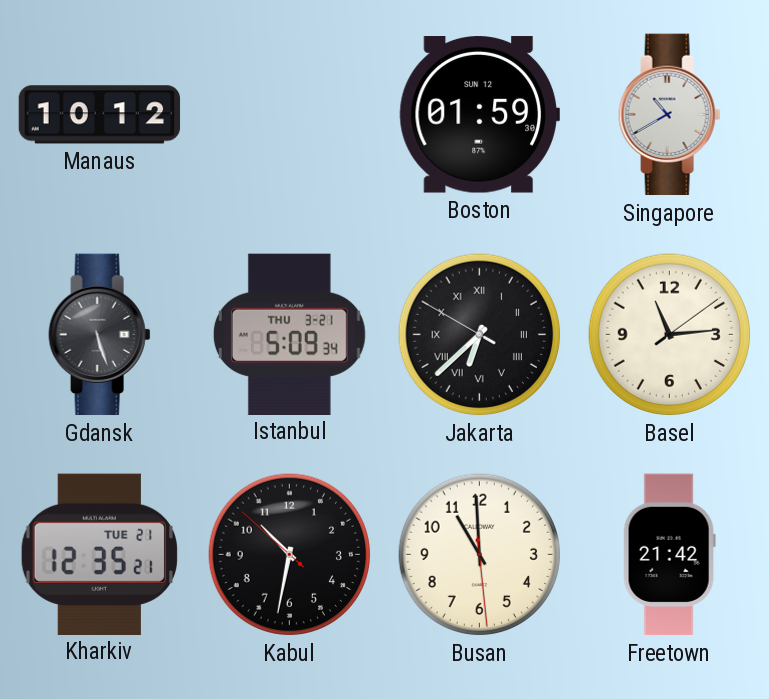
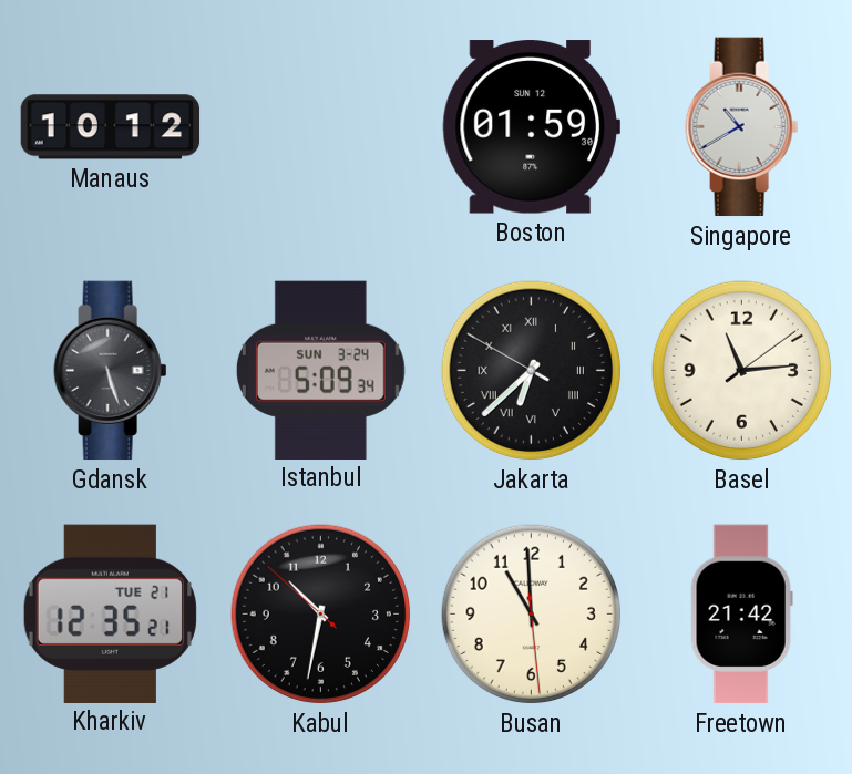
Istanbul date: THU 3-21 -> SUN 3-24
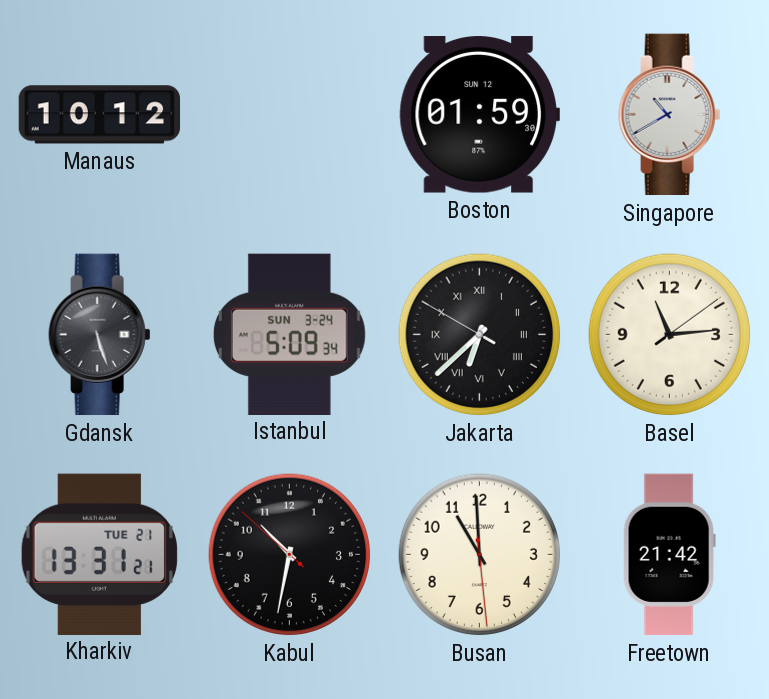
Kharkiv: 12:35 -> 13:31
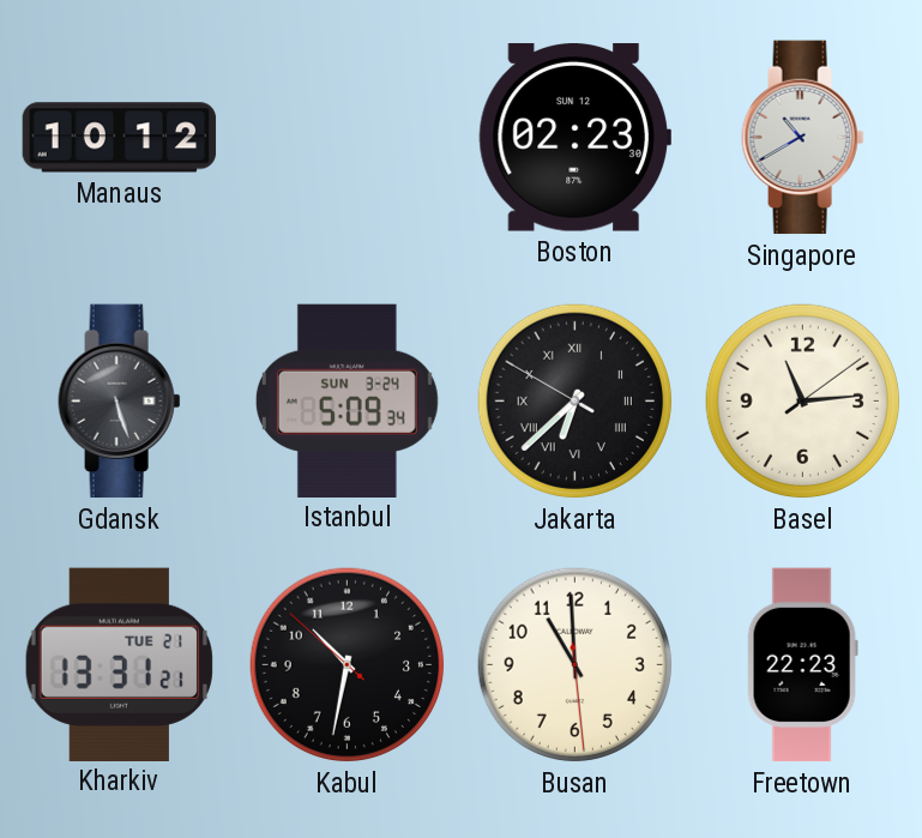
Boston: 01:59 -> 02:23
Freetown: 21:42 -> 22:23
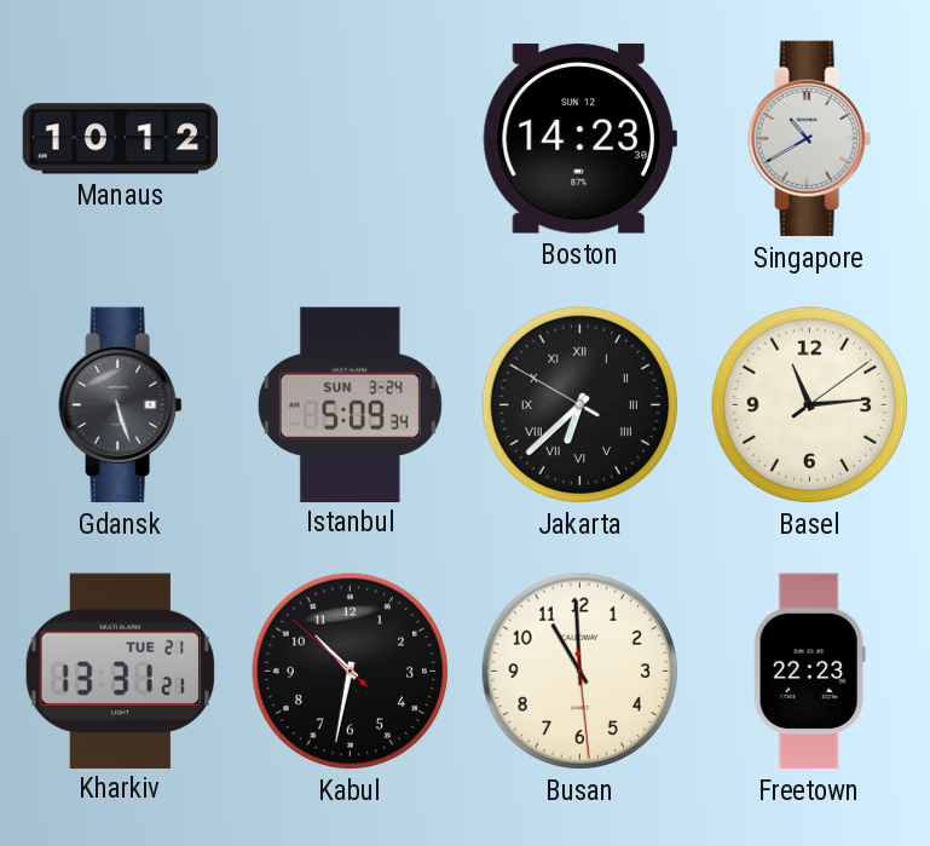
Boston: 02:23 -> 14:23
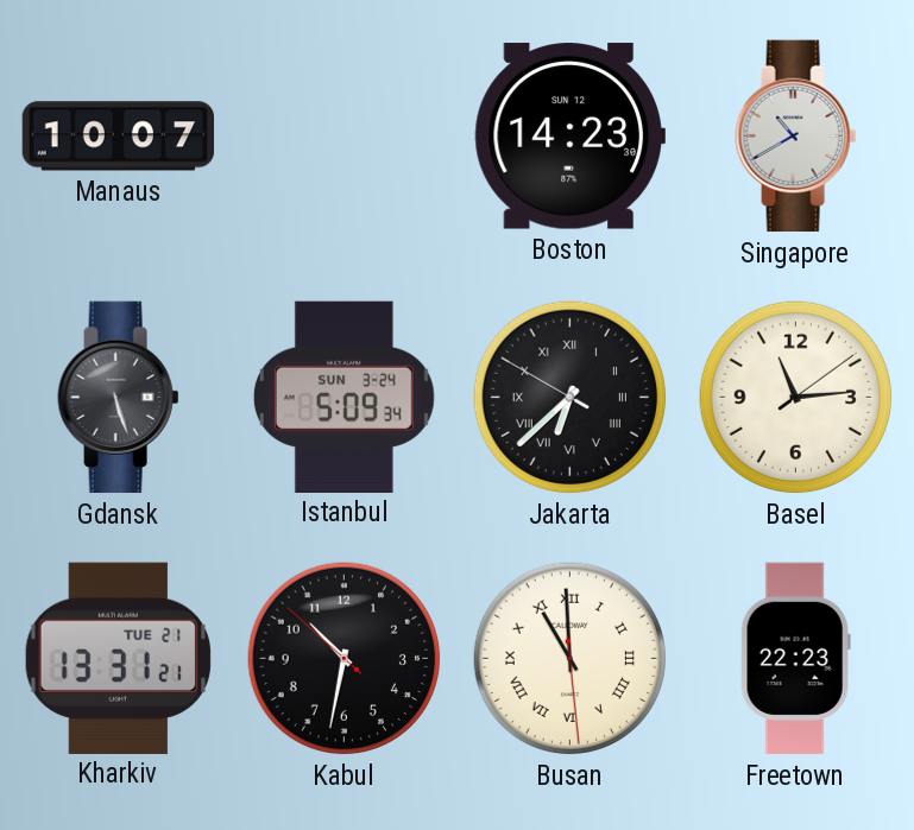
Manaus: 10:12 -> 10:07
Busan numerals: Arabic -> Roman
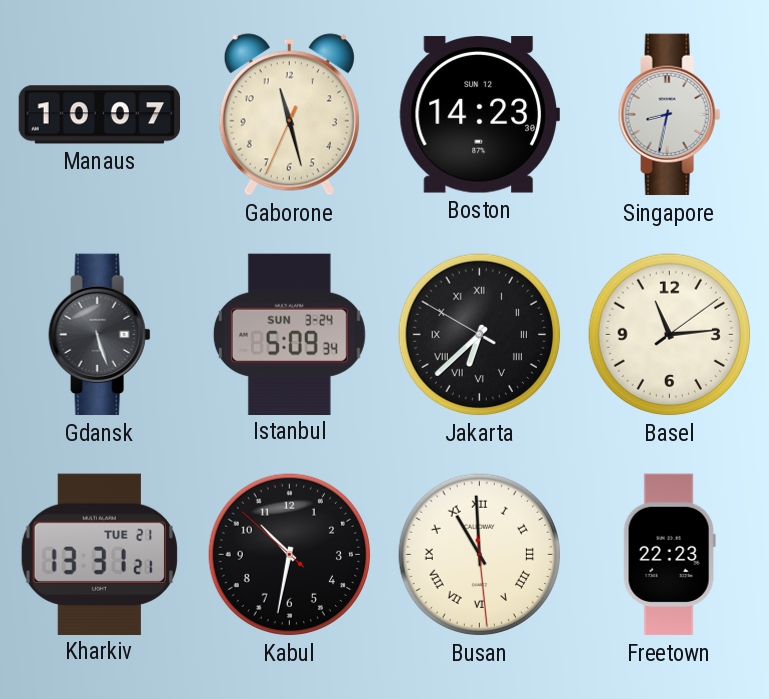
Gaborone: none -> 11:27
Singapore: 10:40 -> 8:32
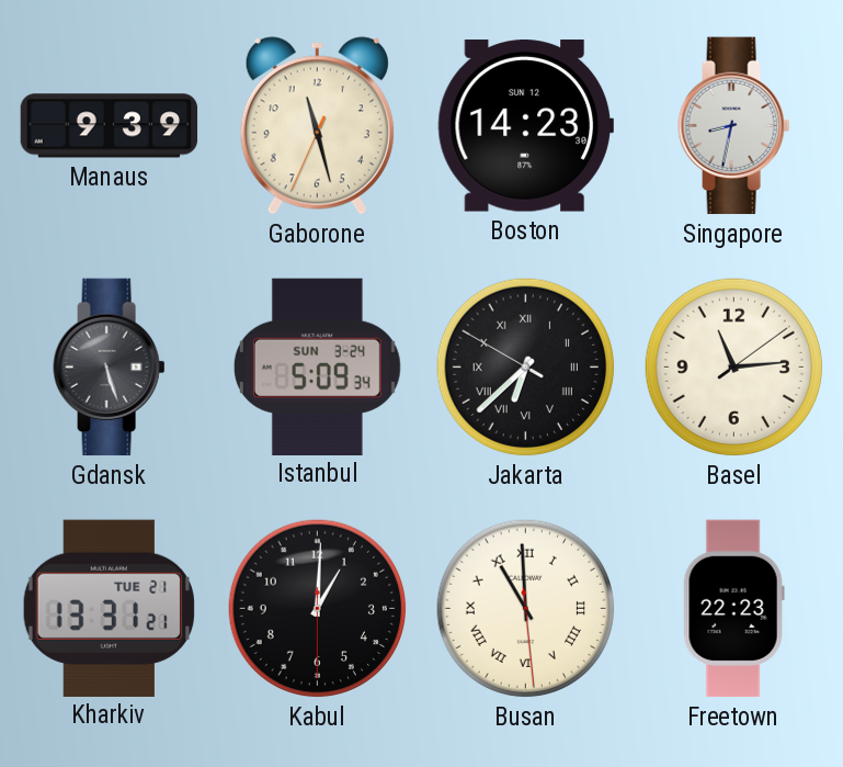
Manaus: 10:07 -> 9:39
Kabul: 10:31 -> 1:00
